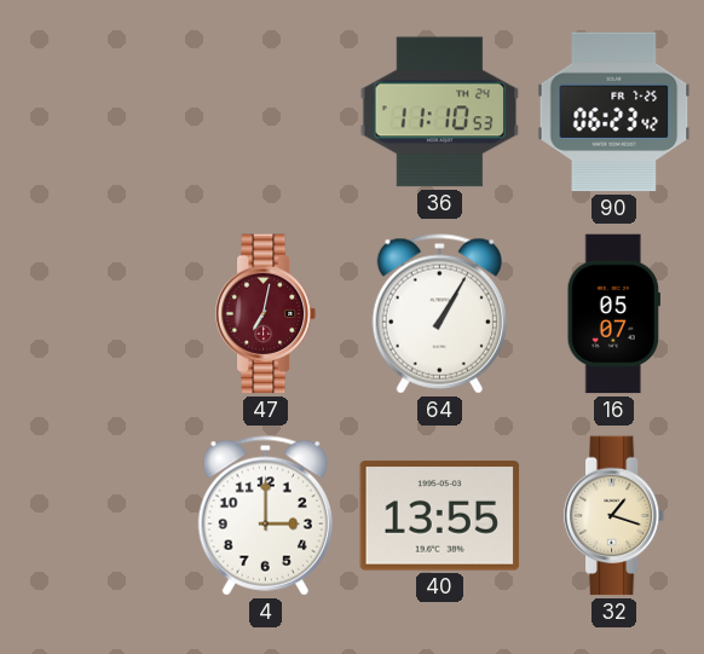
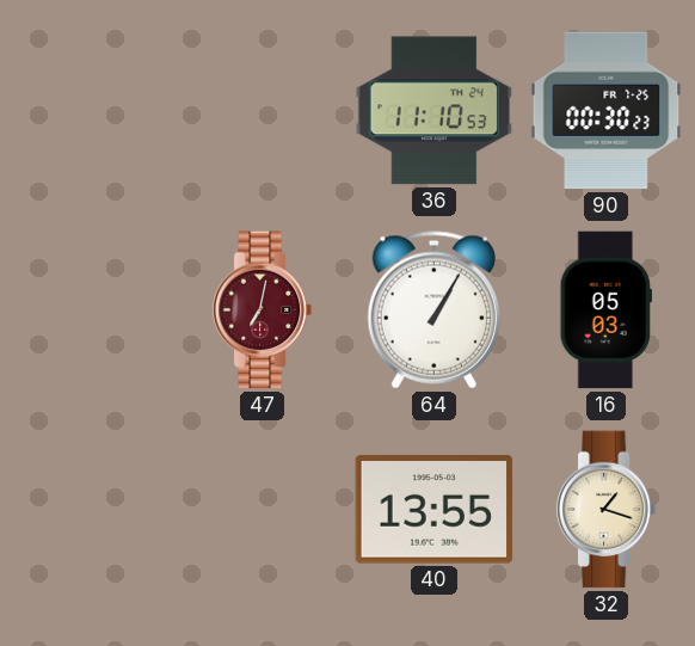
90: 06:23 -> 00:30
16: 05:07 -> 05:03
4: 3:00 -> none
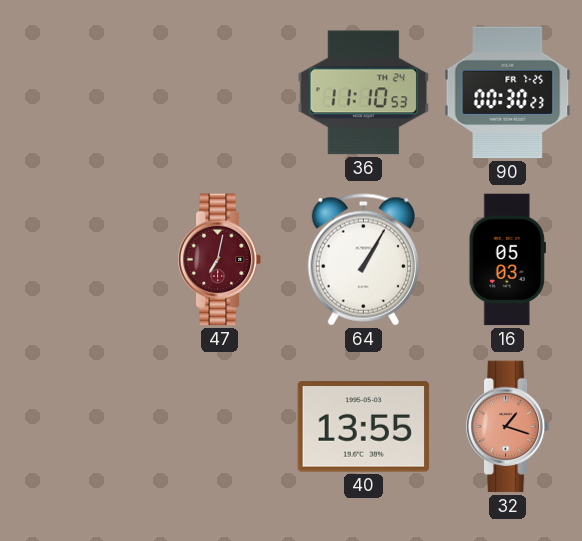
32 dial: cream -> salmon
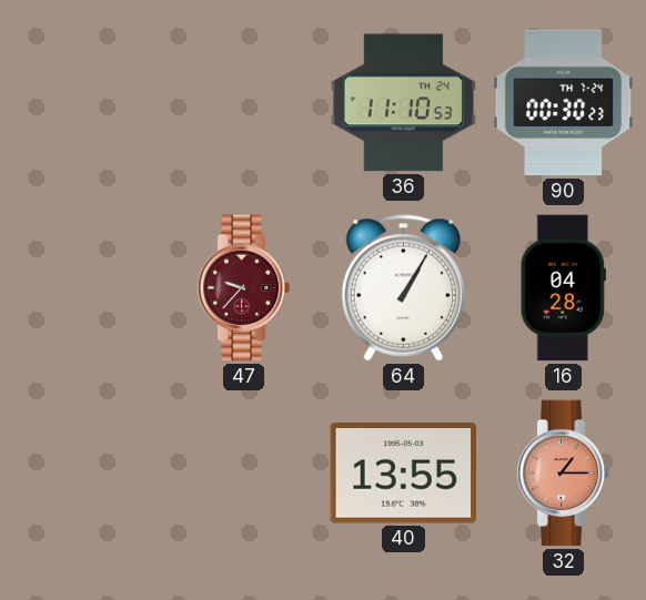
90 date: FR 7-25 -> TH 7-24
47: 7:02 -> 9:37
16: 05:03 -> 04:28
32: 1:18 -> 1:15
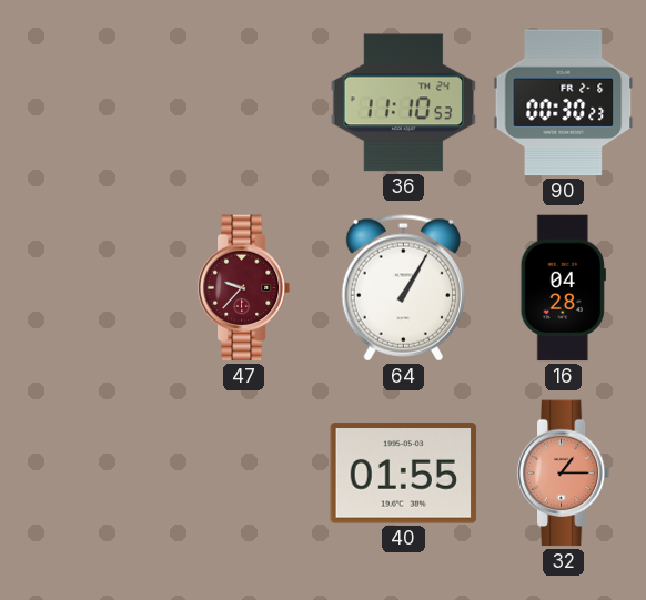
90 date: TH 7-24 -> FR 2-6
40: 13:55 -> 01:55
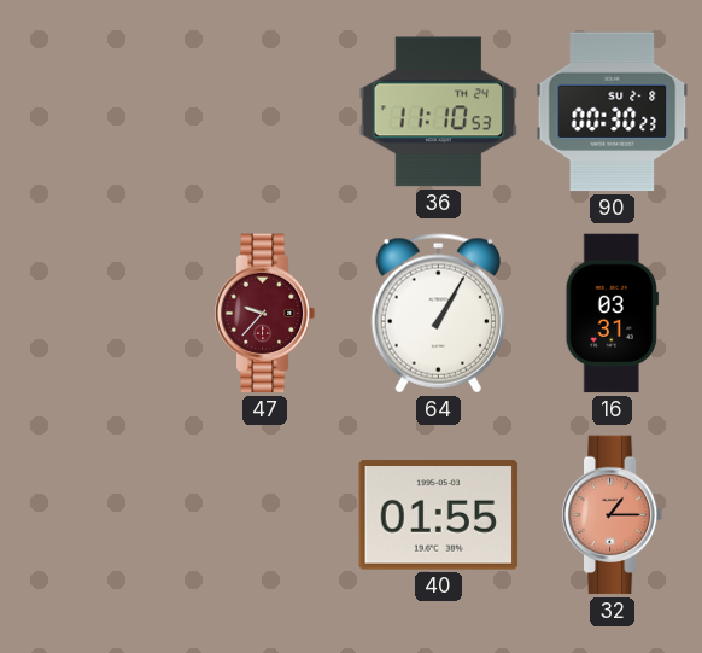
90 date: FR 2-6 -> SU 2-8
16: 04:28 -> 03:31
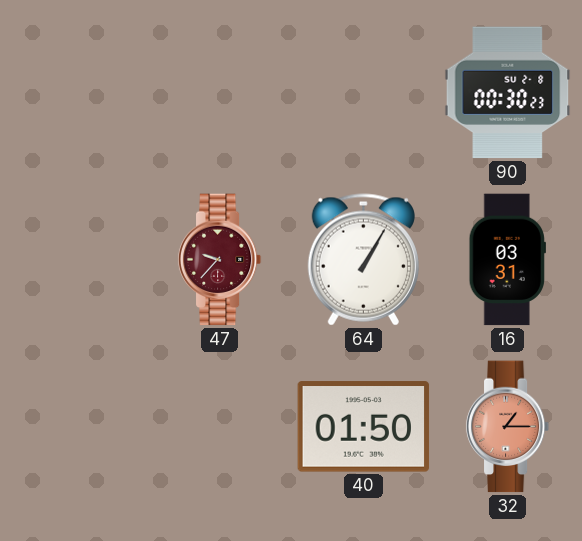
36: 11:10 -> none
40: 01:55 -> 01:50
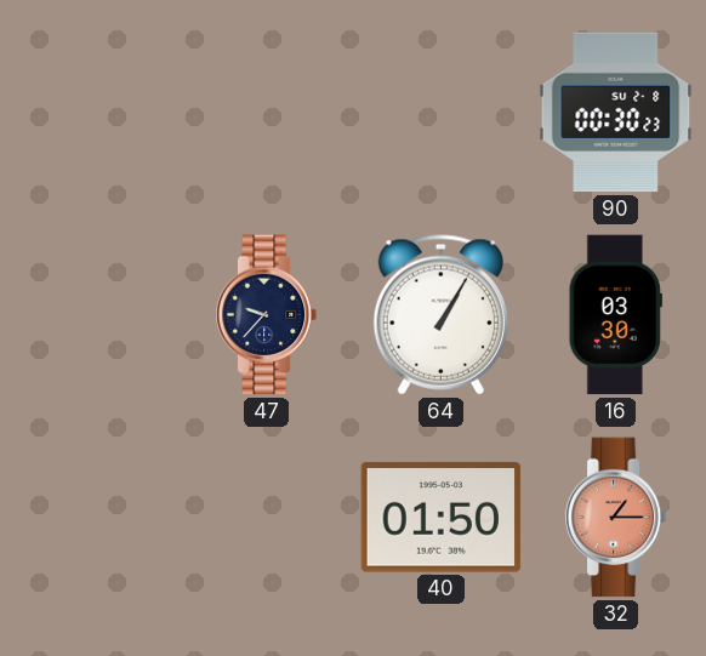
47 dial: burgundy -> navy
16: 03:31 -> 03:30
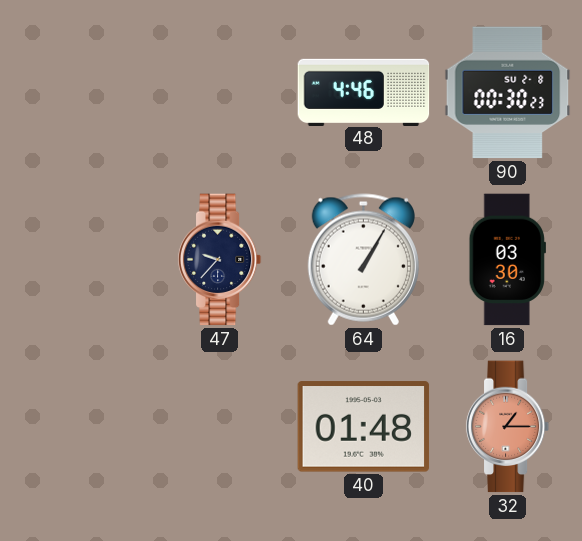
48: none -> 4:46
40: 01:50 -> 01:48
